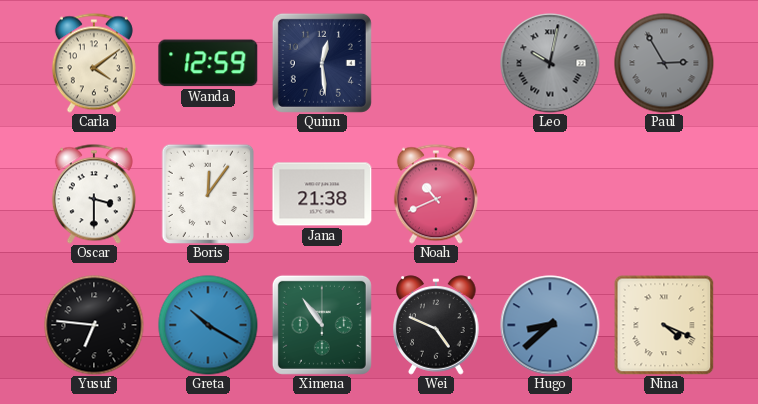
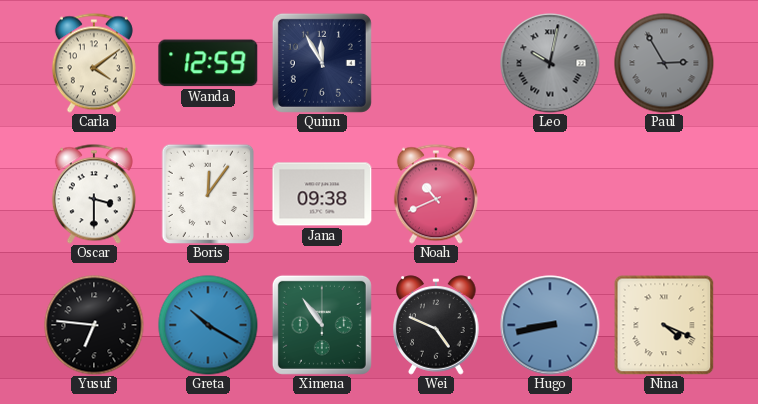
Quinn: 12:29 -> 11:55
Jana: 21:38 -> 09:38
Hugo: 8:38 -> 8:43
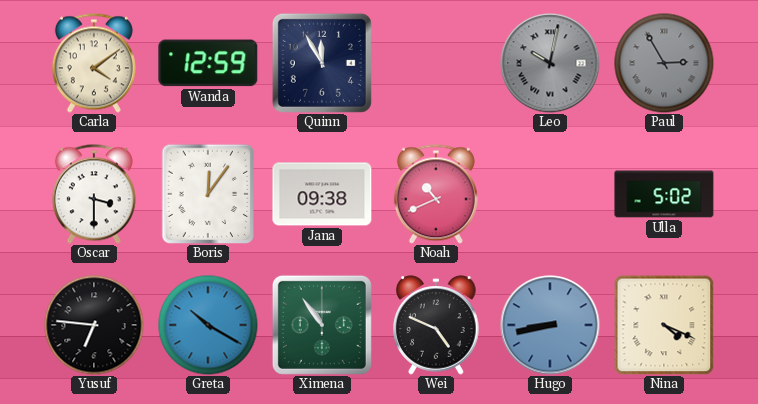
Ulla: none -> 5:02
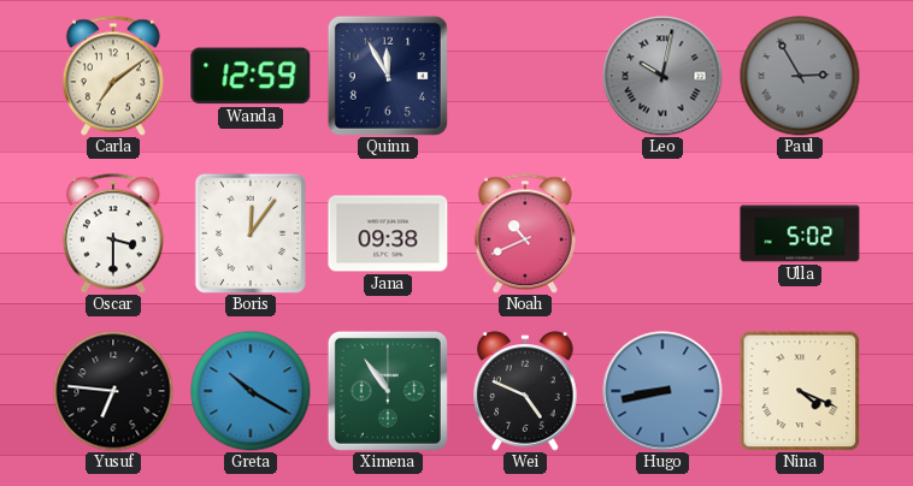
Carla: 4:09 -> 7:09
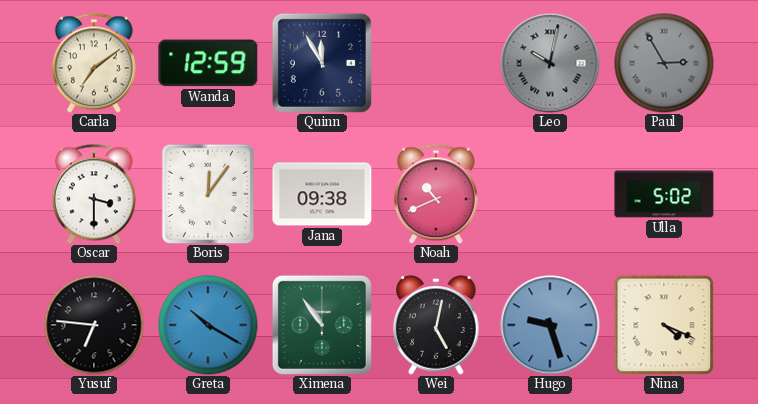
Wei: 4:49 -> 5:02
Hugo: 8:43 -> 9:27
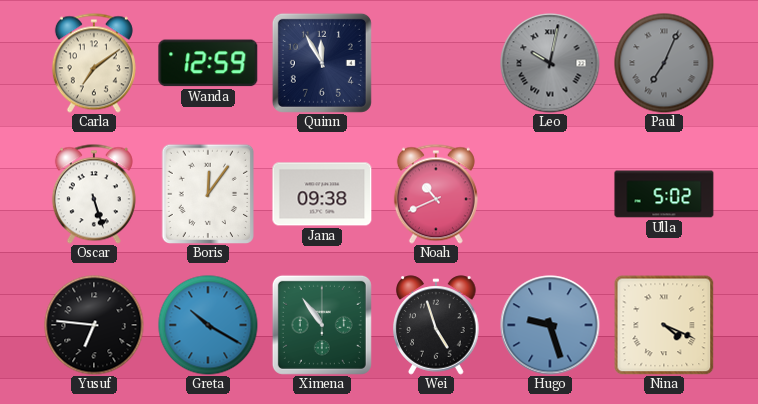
Paul: 2:55 -> 7:04
Oscar: 3:30 -> 5:27
Wei: 5:02 -> 4:57
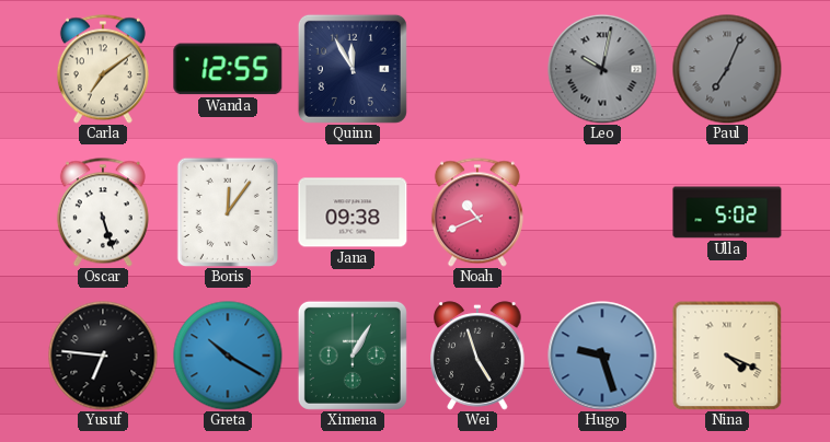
Wanda: 12:59 -> 12:55
Ximena: 10:54 -> 1:05
